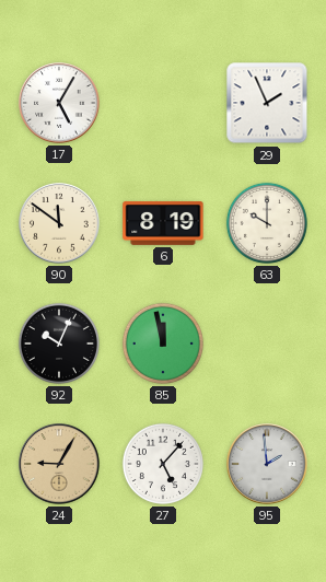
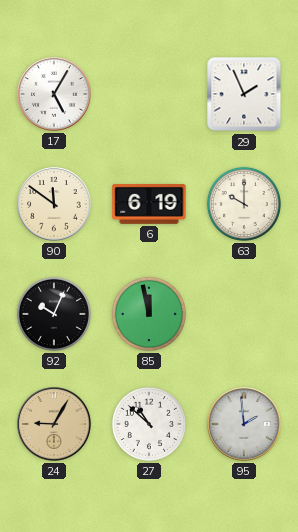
6: 8:19 -> 6:19
27: 5:07 -> 10:52
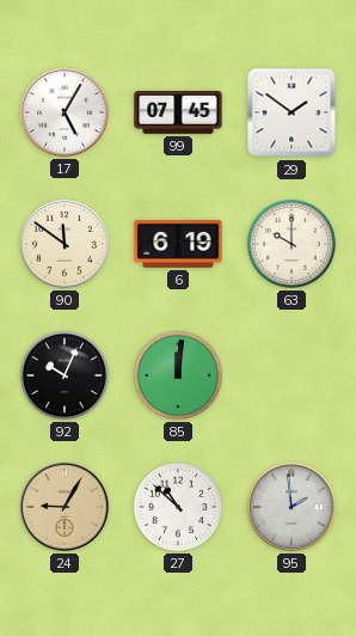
99: none -> 07:45
29: 1:56 -> 1:51
85: 11:58 -> 12:01
